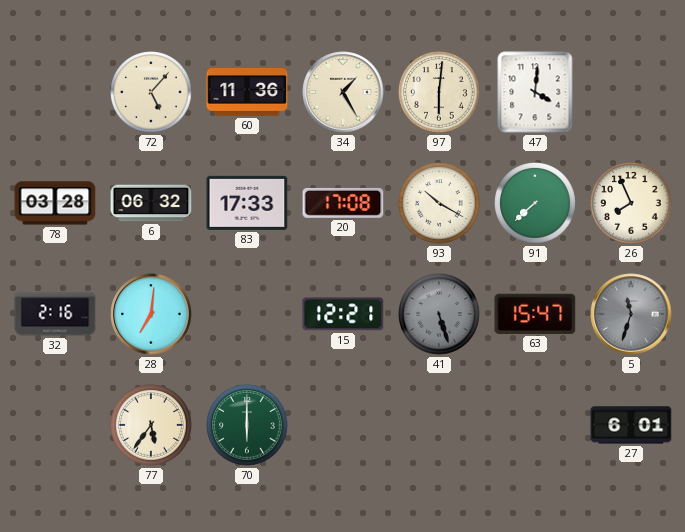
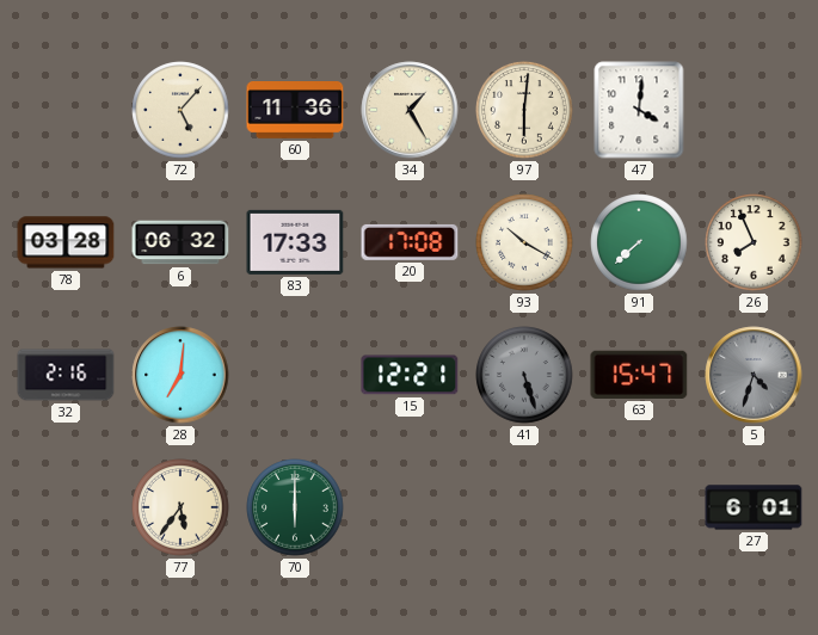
5: 11:33 -> 4:33
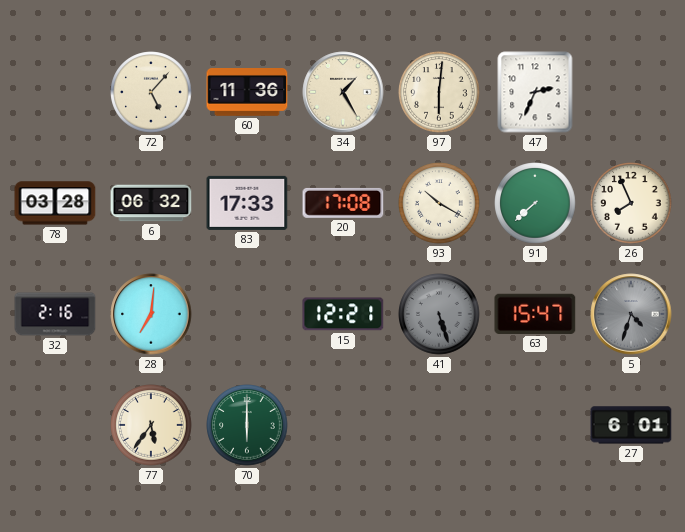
47: 4:01 -> 2:34
